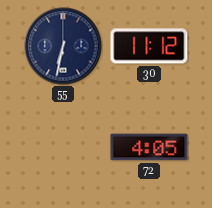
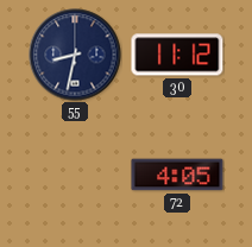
55: 6:32 -> 8:32
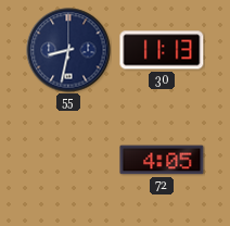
30: 11:12 -> 11:13
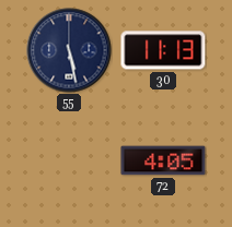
55: 8:32 -> 5:28
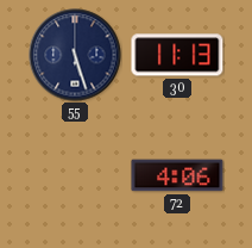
55: 5:28 -> 5:27
72: 4:05 -> 4:06
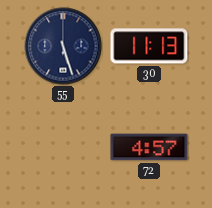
72: 4:06 -> 4:57
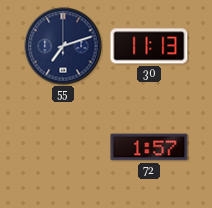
55: 5:27 -> 7:12
72: 4:57 -> 1:57
